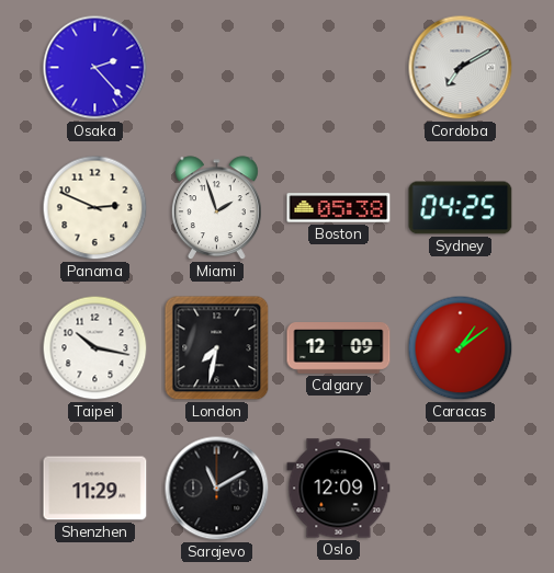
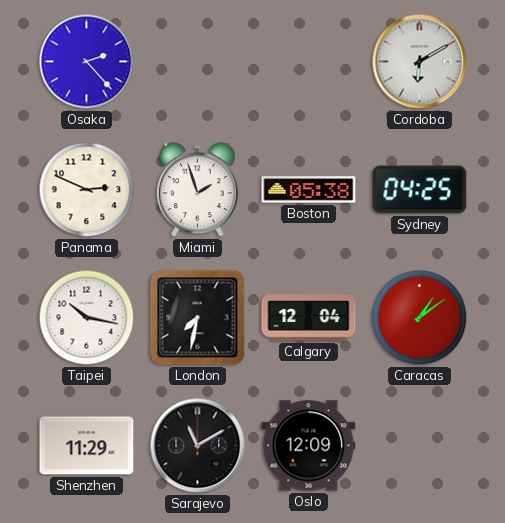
Cordoba: 7:10 -> 6:10
Calgary: 12:09 -> 12:04
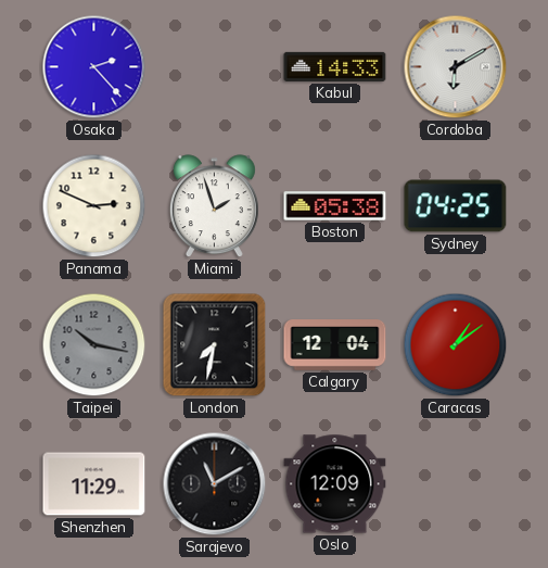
Kabul: none -> 14:33
Taipei dial: white -> grey
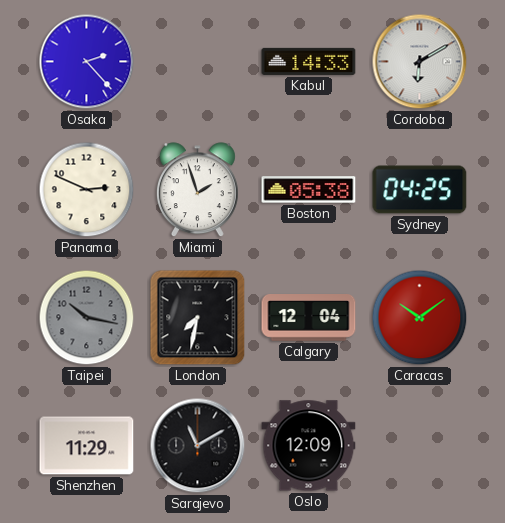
Caracas: 1:09 -> 10:09
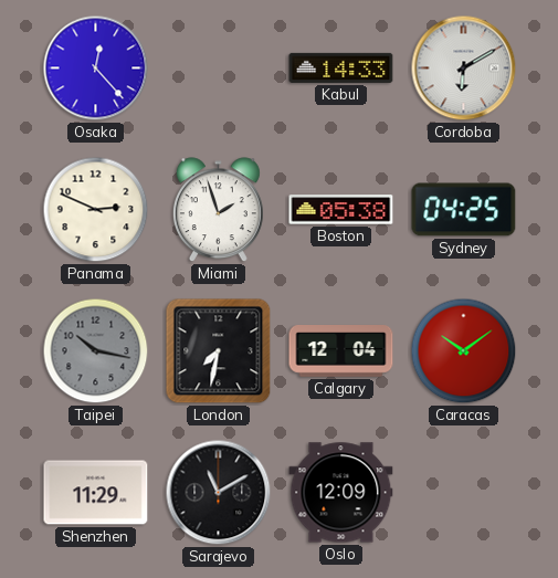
Osaka: 2:23 -> 12:23
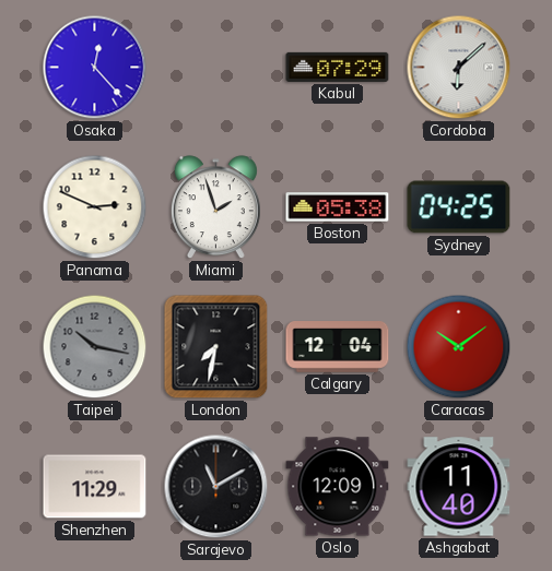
Kabul: 14:33 -> 07:29
Cordoba: 6:10 -> 6:08
Ashgabat: none -> 11:40
